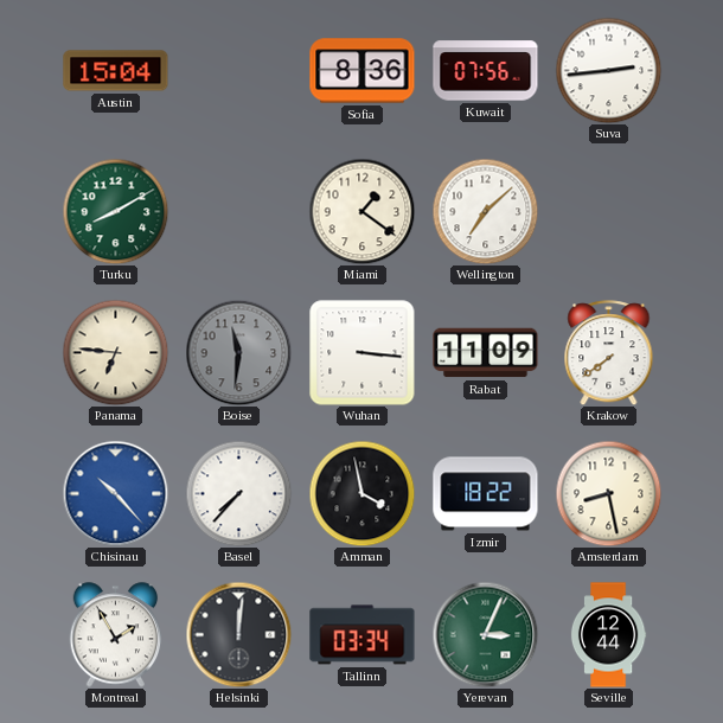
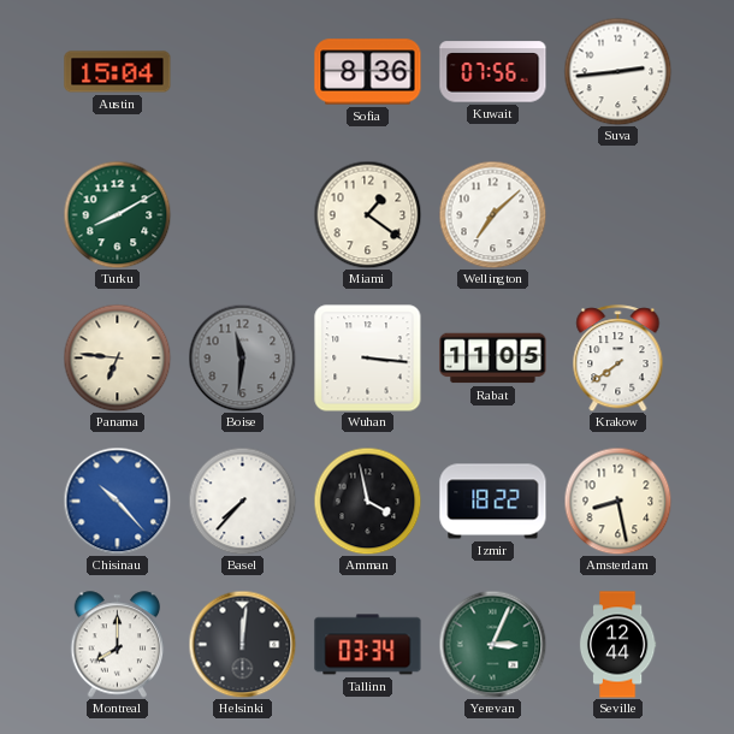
Rabat: 11:09 -> 11:05
Montreal: 1:55 -> 8:00
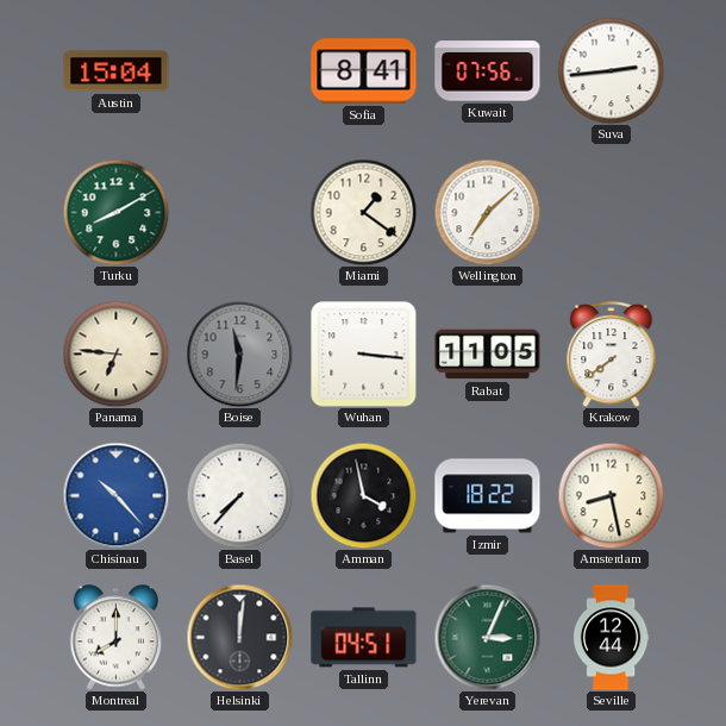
Sofia: 8:36 -> 8:41
Tallinn: 03:34 -> 04:51
